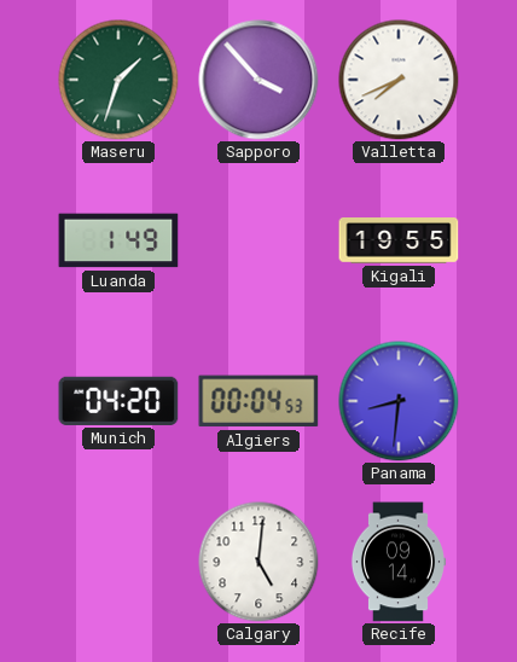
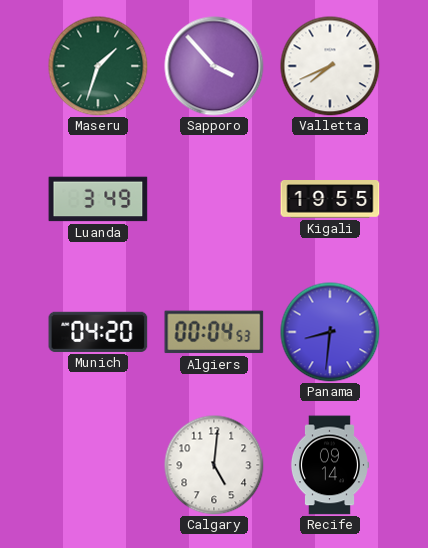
Luanda: 1:49 -> 3:49
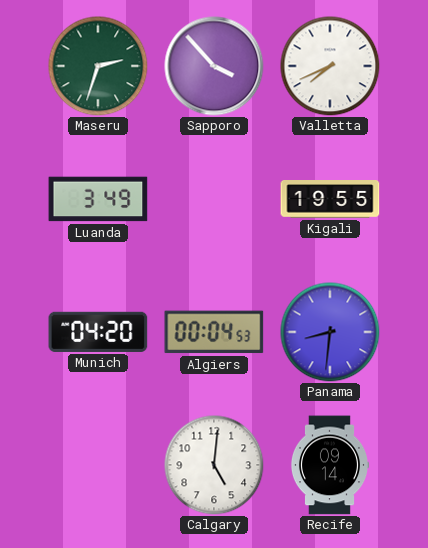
Maseru: 1:33 -> 2:33
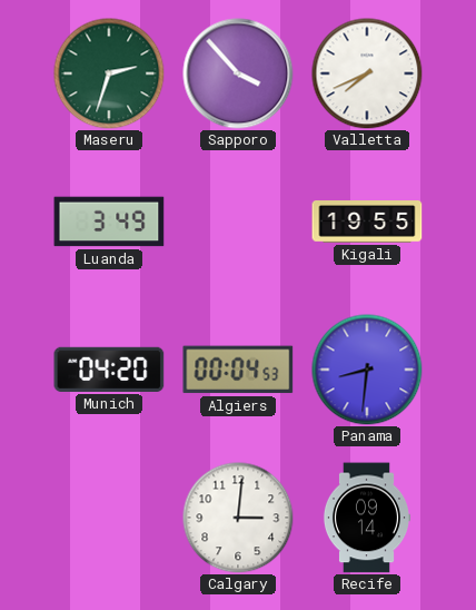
Calgary: 5:01 -> 3:01
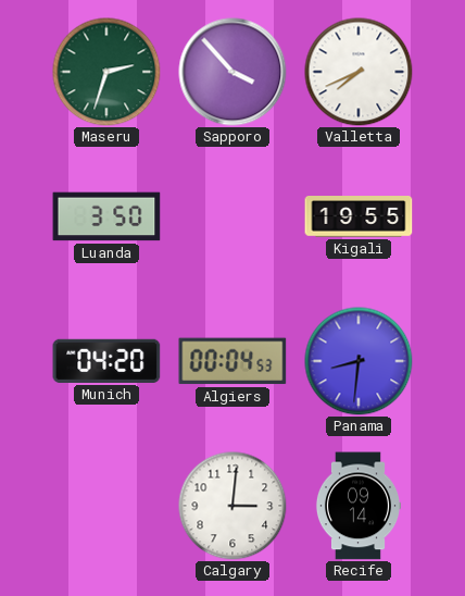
Luanda: 3:49 -> 3:50
